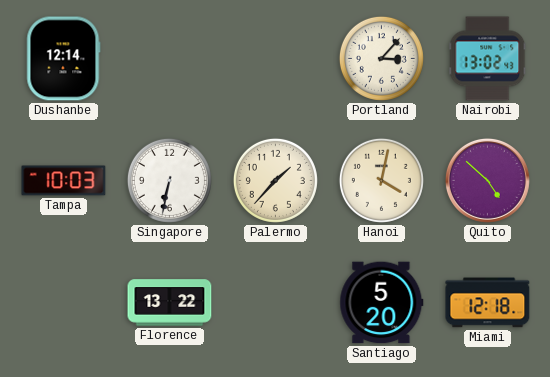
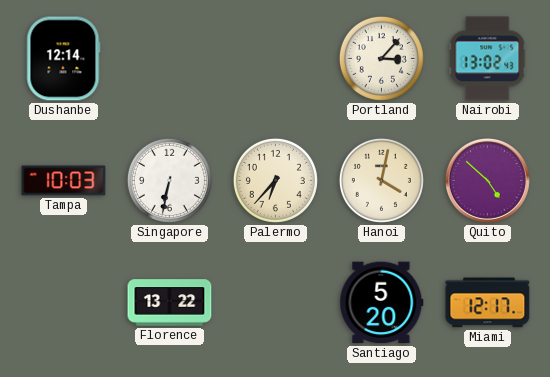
Palermo: 1:37 -> 6:37
Miami: 12:18 -> 12:17
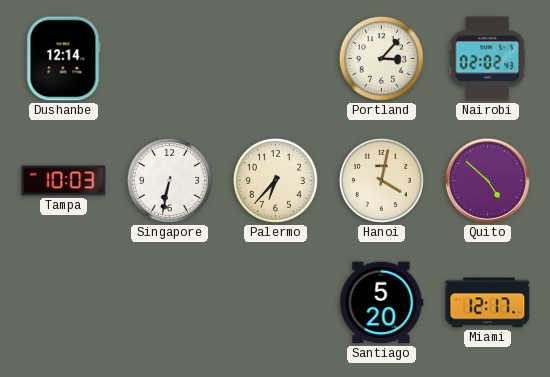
Nairobi: 13:02 -> 02:02
Florence: 13:22 -> none
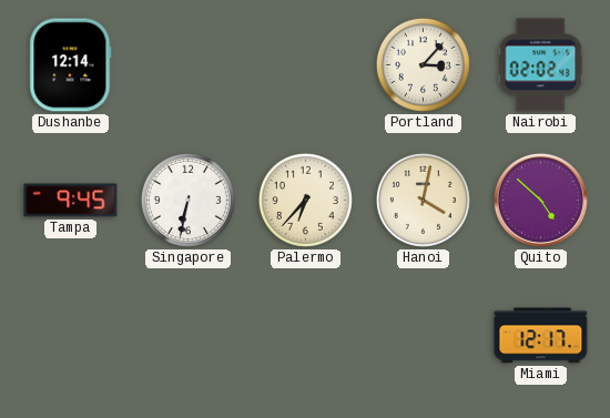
Tampa: 10:03 -> 9:45
Santiago: 5:20 -> none
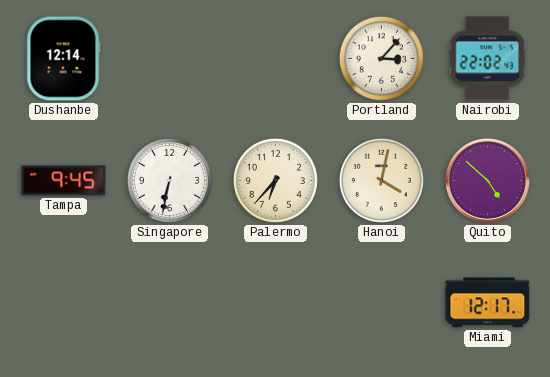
Nairobi: 02:02 -> 22:02
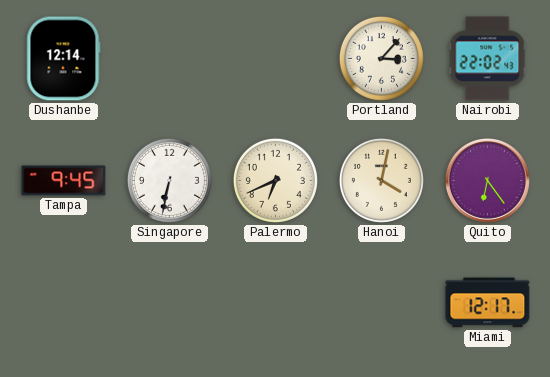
Palermo: 6:37 -> 6:41
Quito: 4:52 -> 6:24
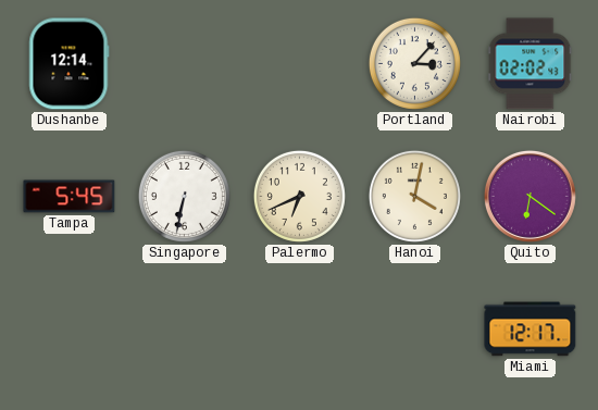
Nairobi: 22:02 -> 02:02
Tampa: 9:45 -> 5:45
Quito: 6:24 -> 6:21
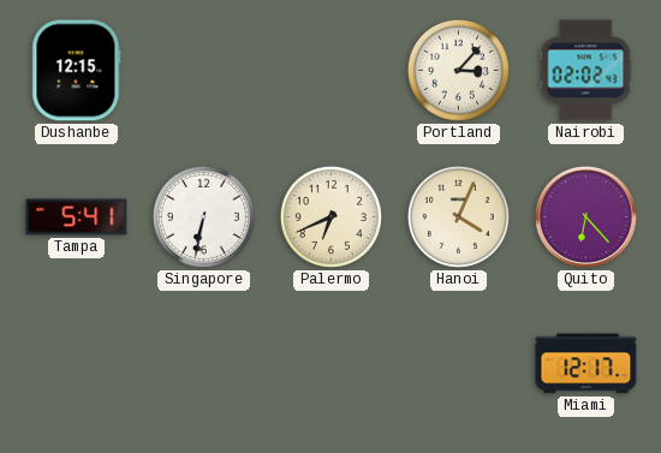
Dushanbe: 12:14 -> 12:15
Tampa: 5:45 -> 5:41
Hanoi: 4:02 -> 4:04
Quito: 6:21 -> 6:23
